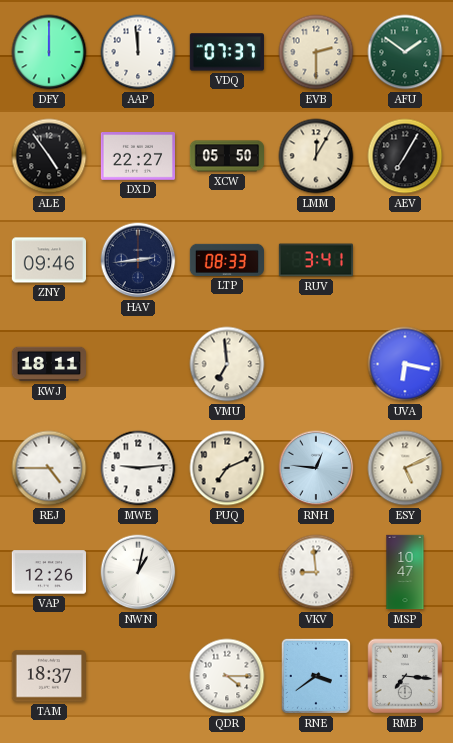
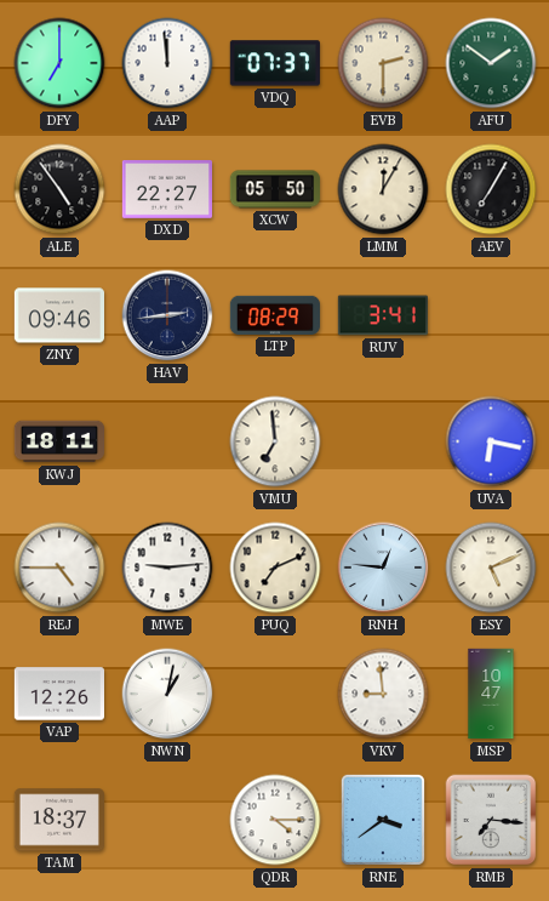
DFY: 12:00 -> 7:00
LTP: 08:33 -> 08:29
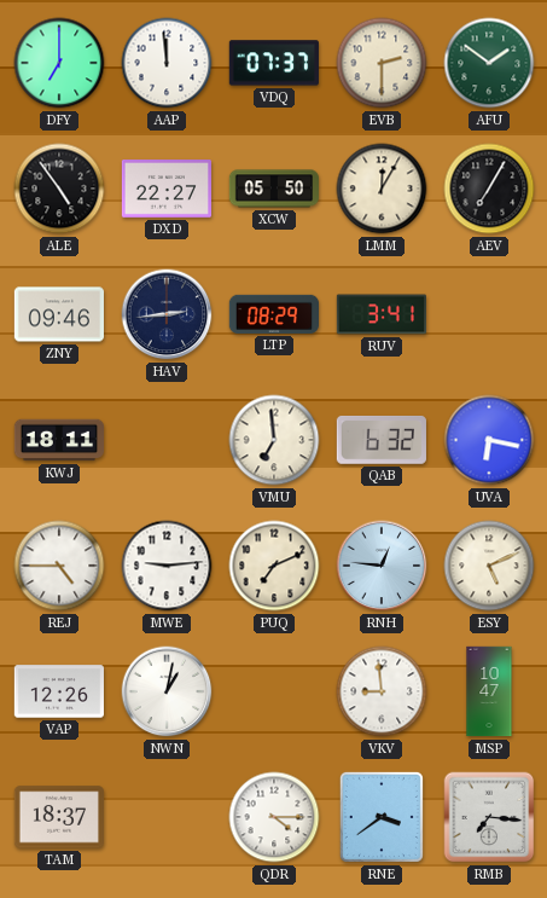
QAB: none -> 6:32
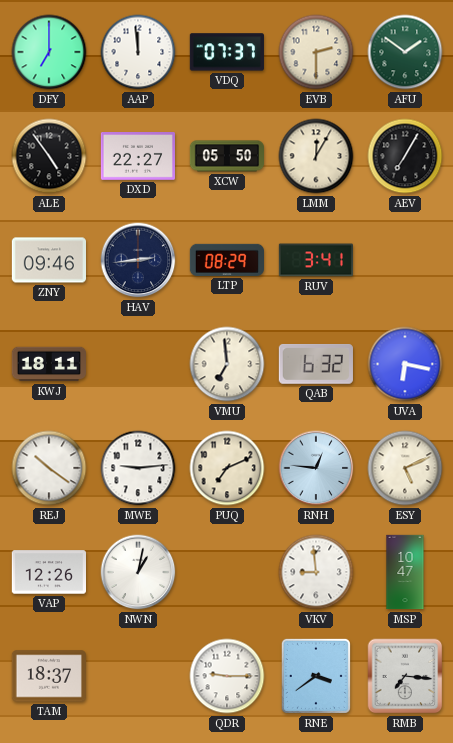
REJ: 4:45 -> 10:21
QDR: 4:15 -> 9:15
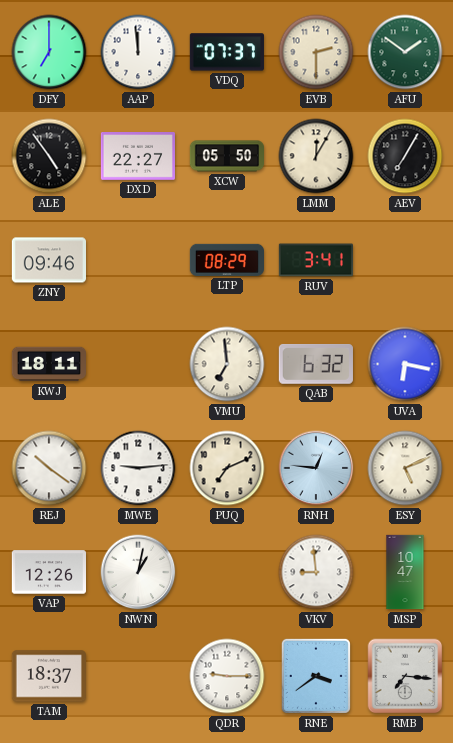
HAV: 2:44 -> none
